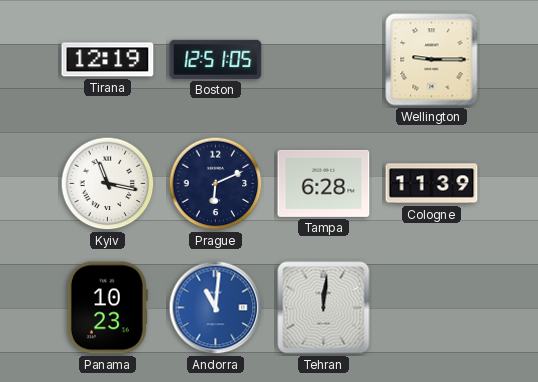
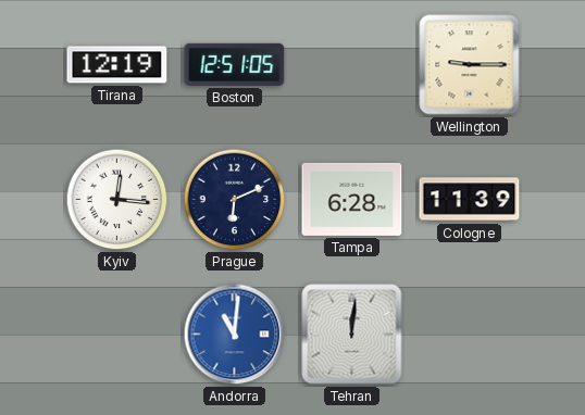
Kyiv: 11:17 -> 12:16
Panama: 10:23 -> none
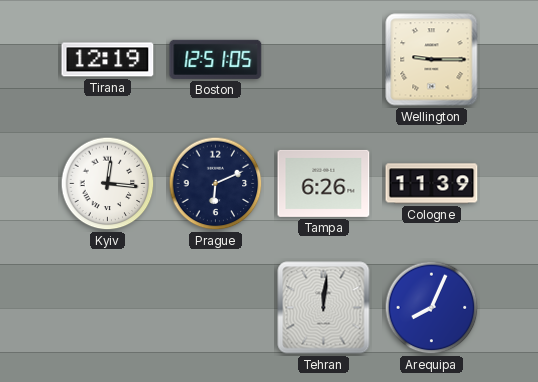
Tampa: 6:28 -> 6:26
Andorra: 11:01 -> none
Arequipa: none -> 8:04
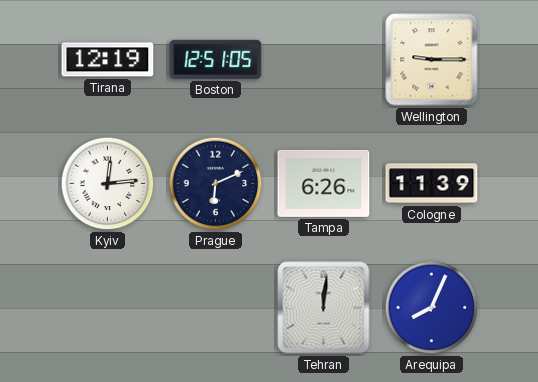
Kyiv: 12:16 -> 12:14
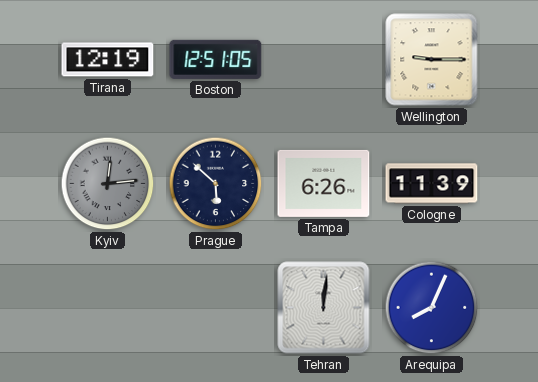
Kyiv dial: white -> grey
Prague: 6:11 -> 5:52
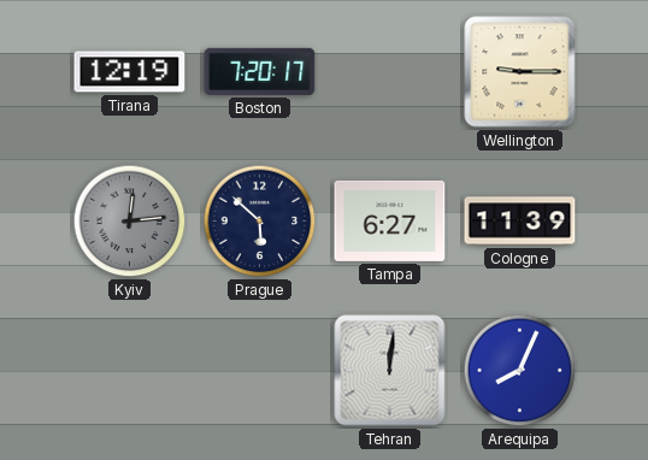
Boston: 12:51 -> 7:20
Tampa: 6:26 -> 6:27
